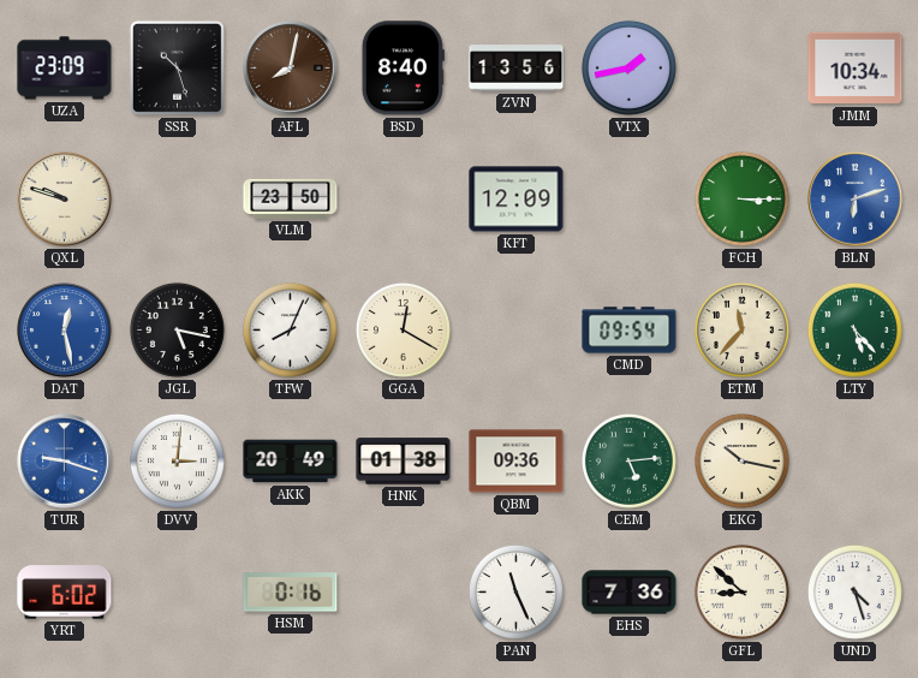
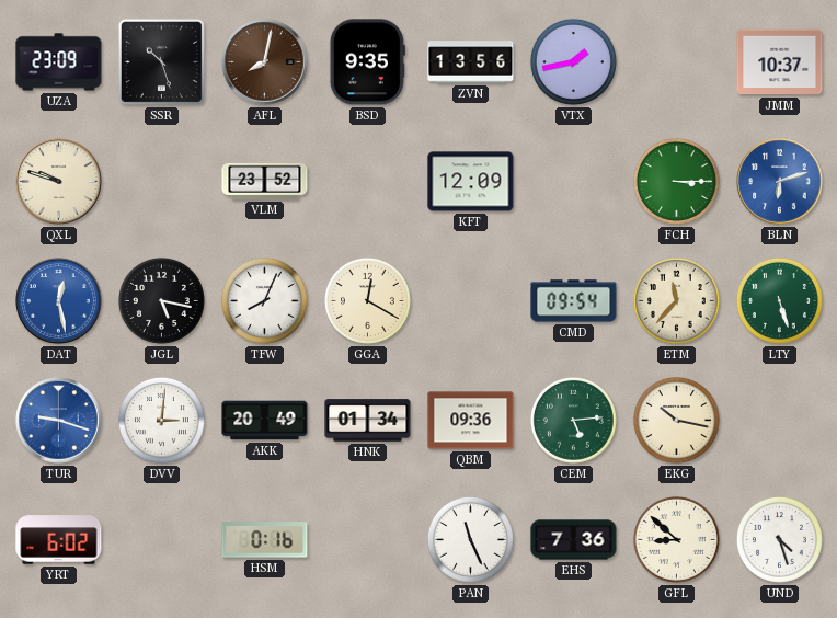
BSD: 8:40 -> 9:35
JMM: 10:34 -> 10:37
VLM: 23:50 -> 23:52
LTY: 5:23 -> 5:27
HNK: 01:38 -> 01:34
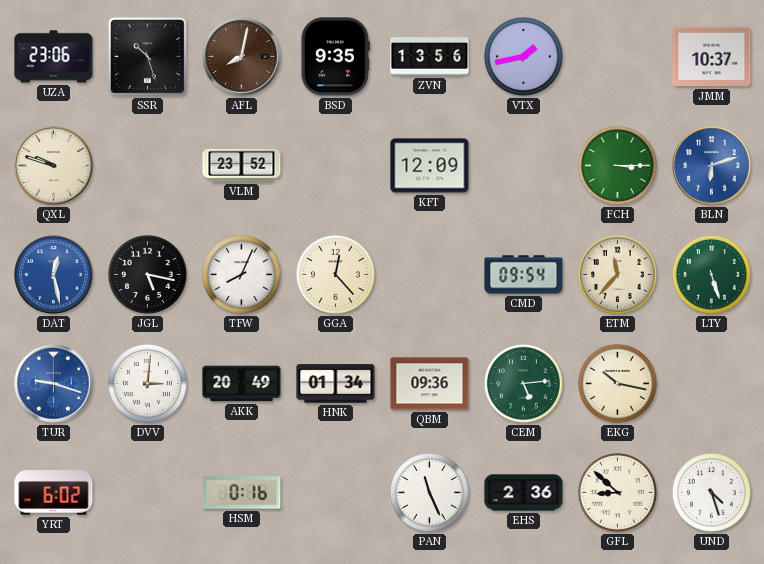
UZA: 23:09 -> 23:06
GGA: 12:20 -> 12:23
EHS: 7:36 -> 2:36
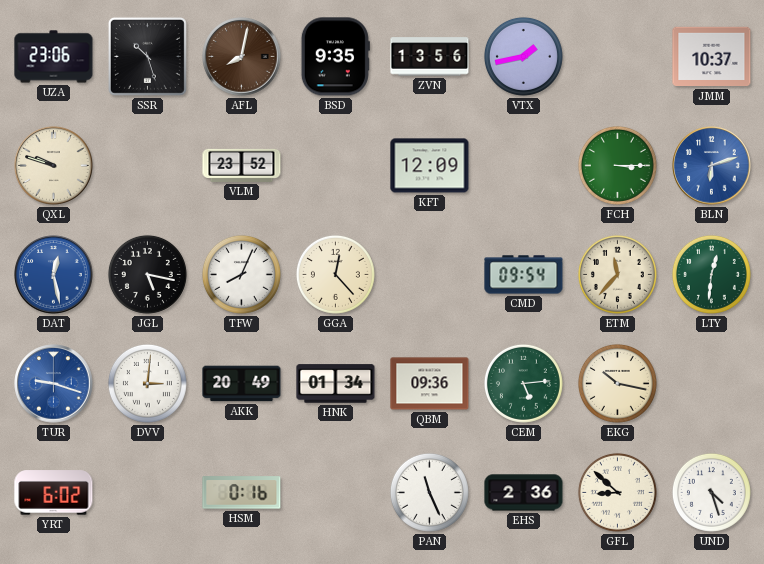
LTY: 5:27 -> 12:31
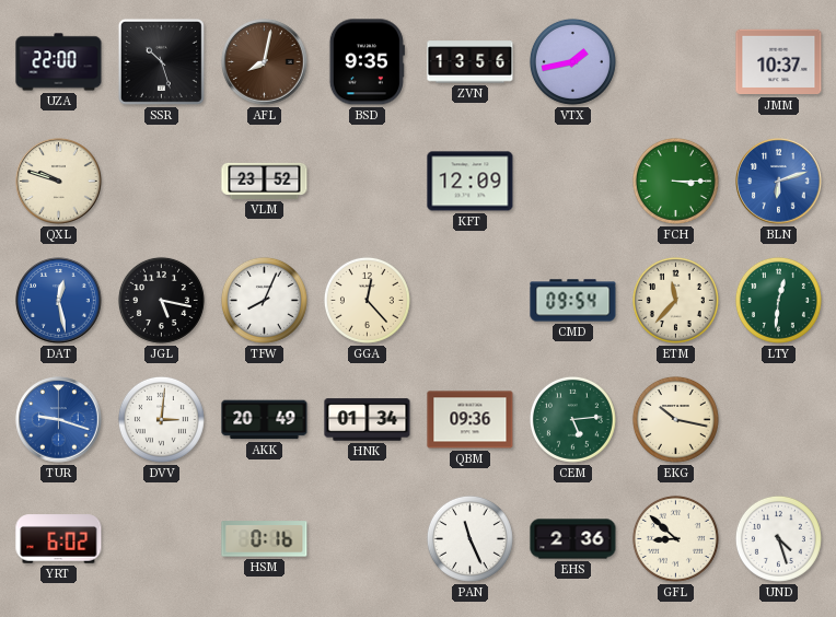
UZA: 23:06 -> 22:00
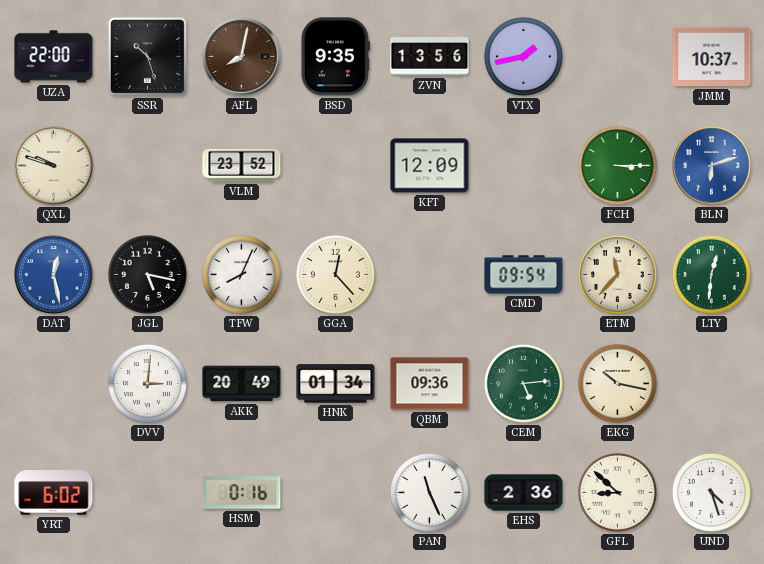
TUR: 9:18 -> none
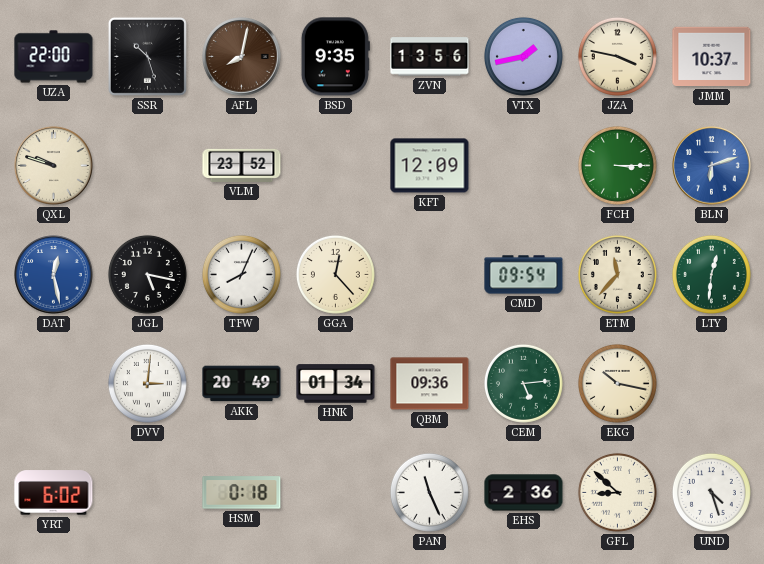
JZA: none -> 3:47
HSM: 0:16 -> 0:18
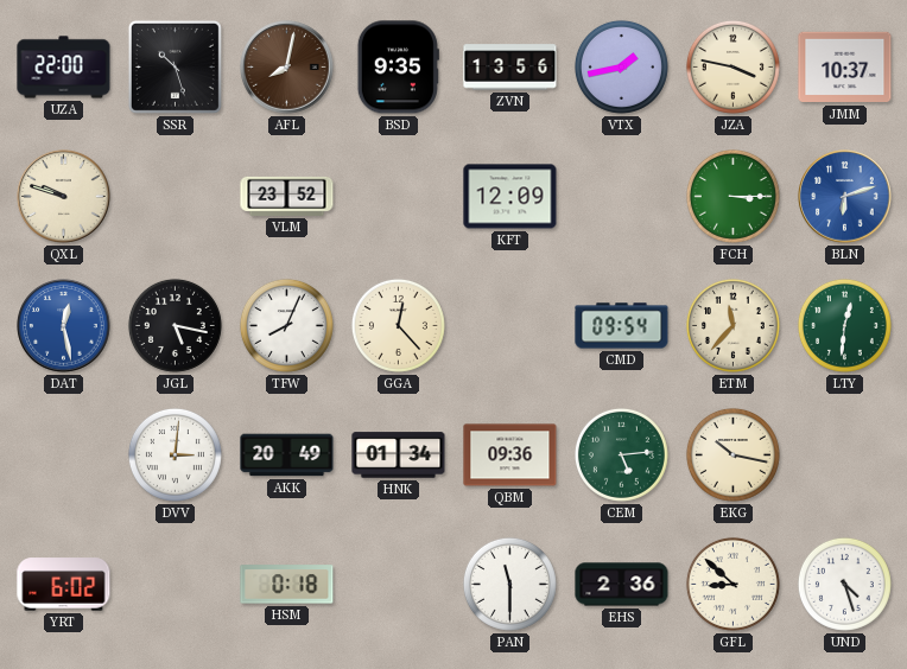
PAN: 11:26 -> 11:30
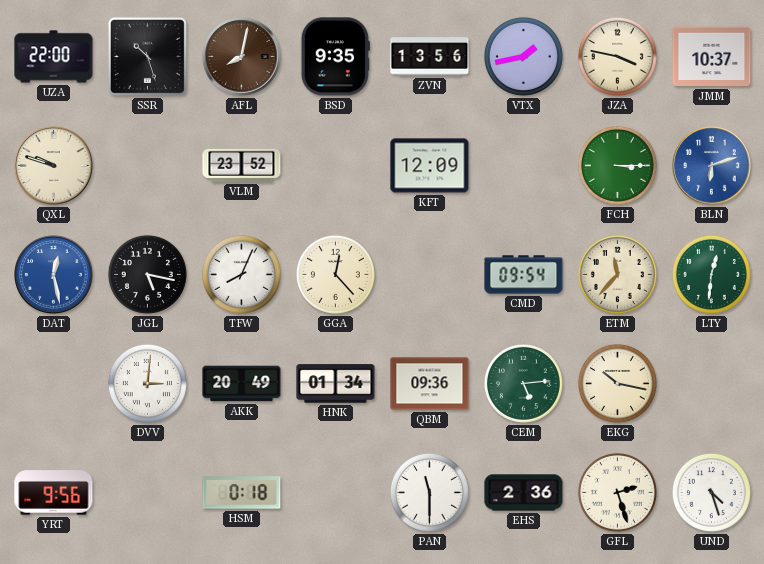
YRT: 6:02 -> 9:56
GFL: 8:52 -> 2:27
